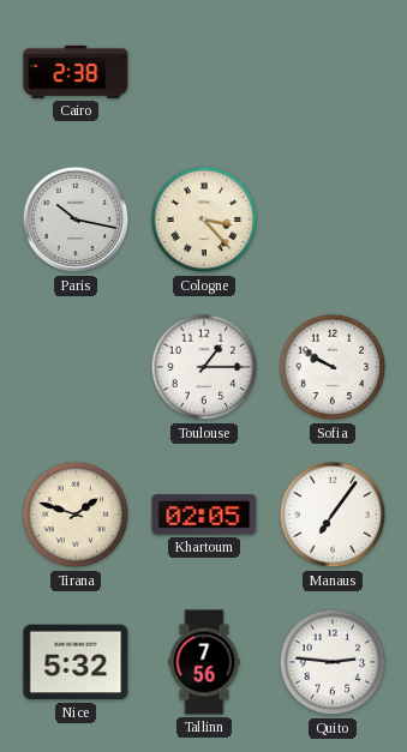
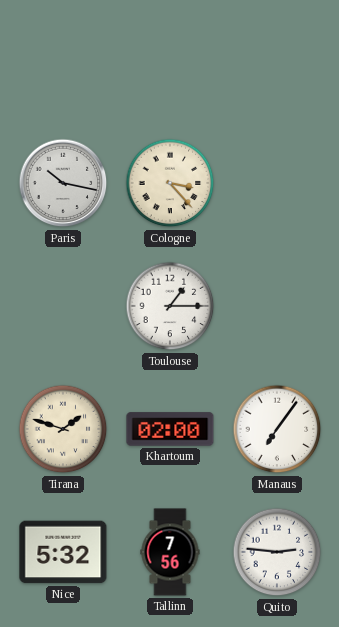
Cairo: 2:38 -> none
Sofia: 9:50 -> none
Khartoum: 02:05 -> 02:00
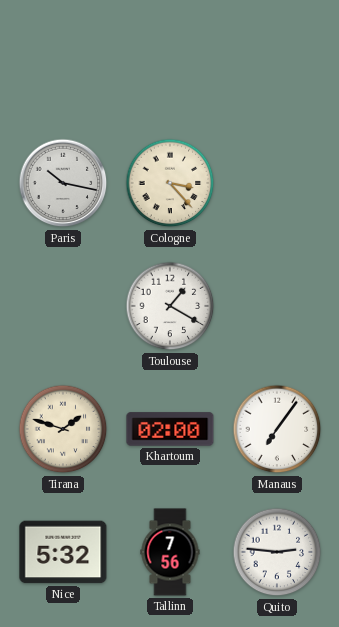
Toulouse: 1:15 -> 1:20
